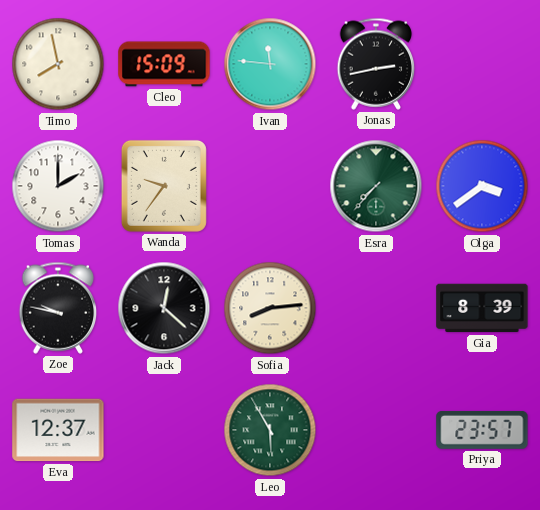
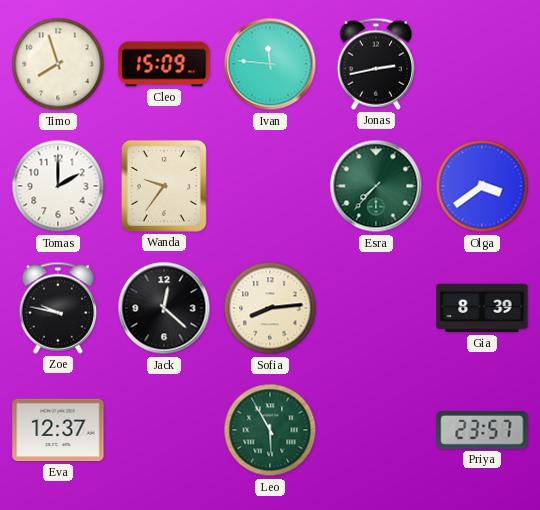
Timo: 7:58 -> 7:57
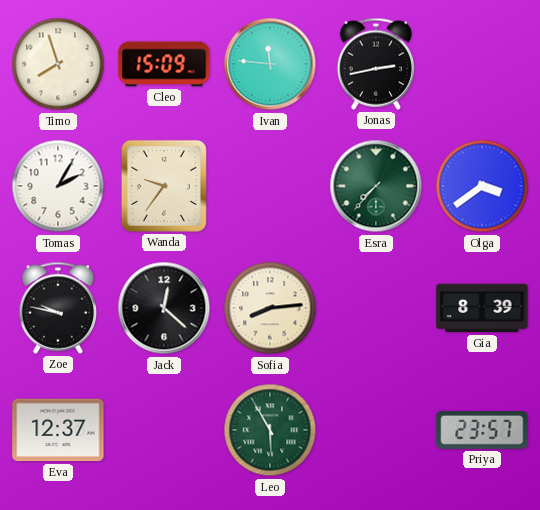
Tomas: 2:00 -> 2:05
